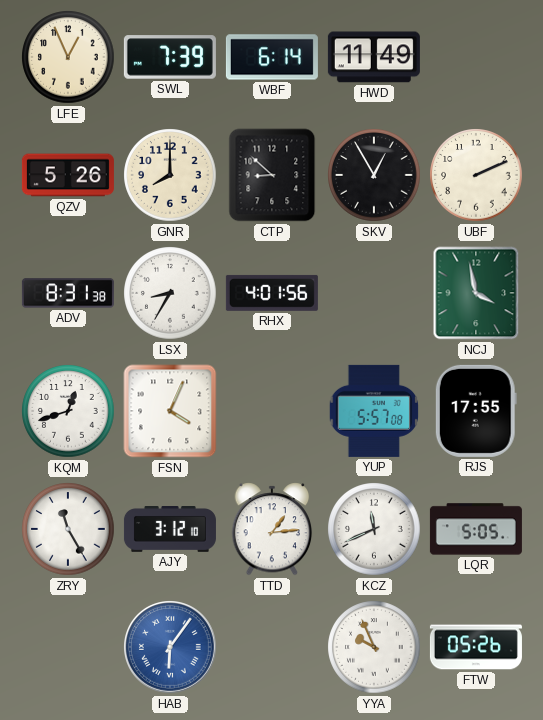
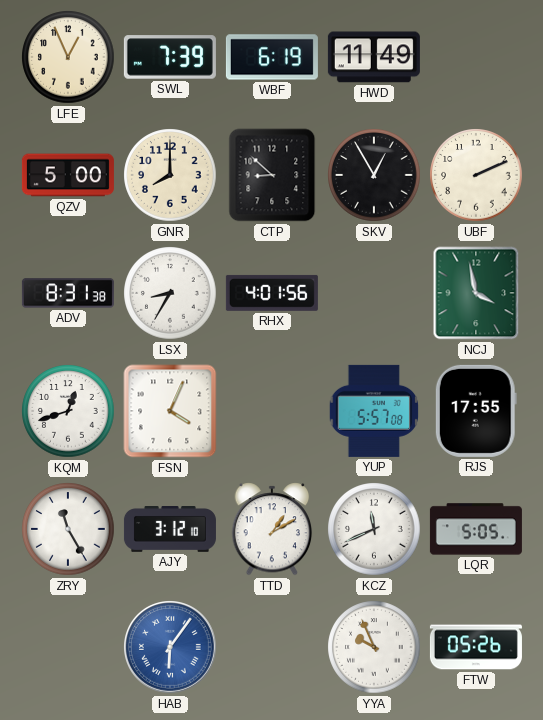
WBF: 6:14 -> 6:19
QZV: 5:26 -> 5:00
TTD: 1:14 -> 1:10
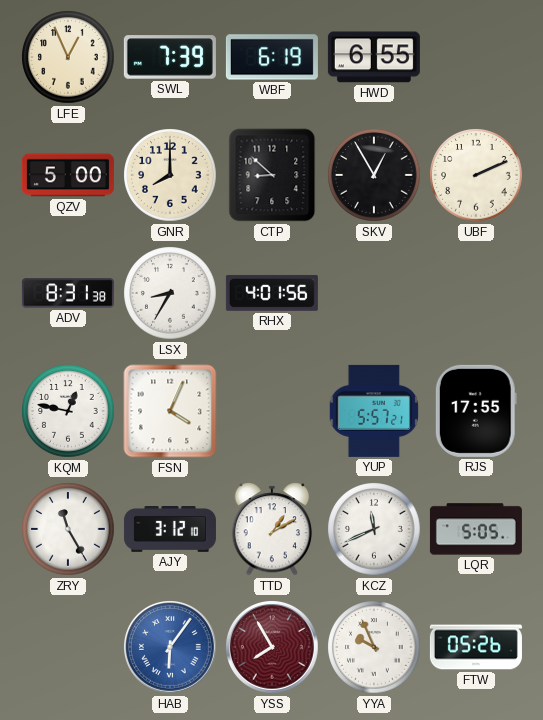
HWD: 11:49 -> 6:55
NCJ: 3:58 -> none
KQM: 12:42 -> 12:47
YUP: 5:57:08 -> 5:57:21
YSS: none -> 7:55
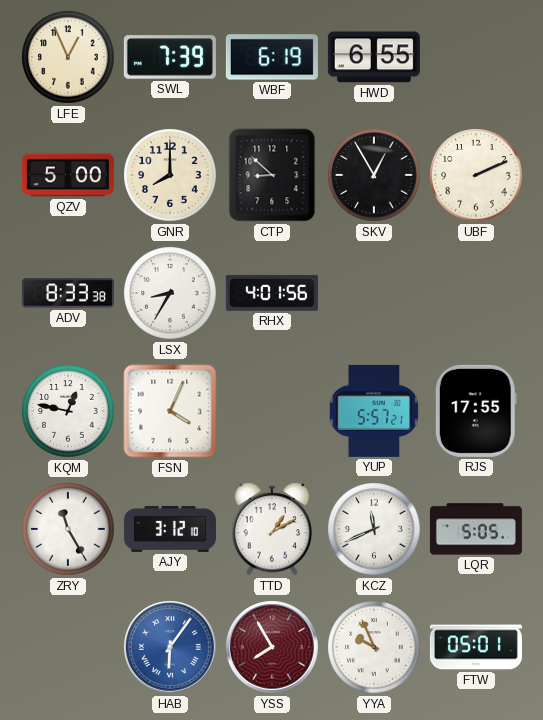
ADV: 8:31 -> 8:33
FTW: 05:26 -> 05:01
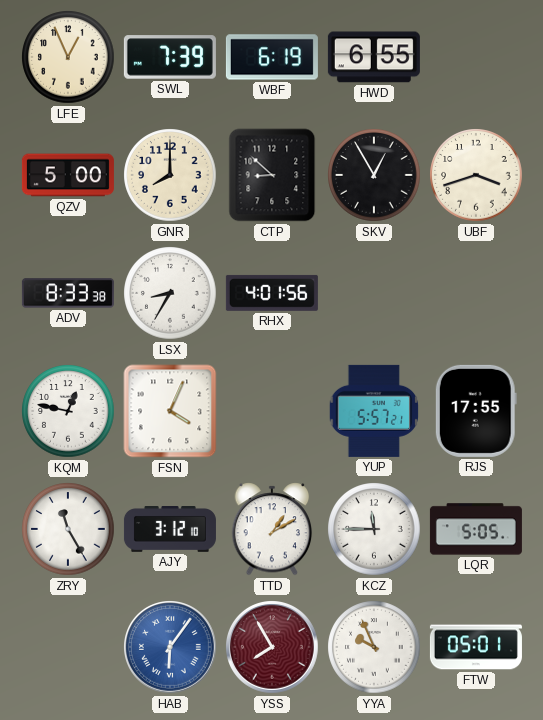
UBF: 2:11 -> 3:42
KCZ: 11:41 -> 11:45
